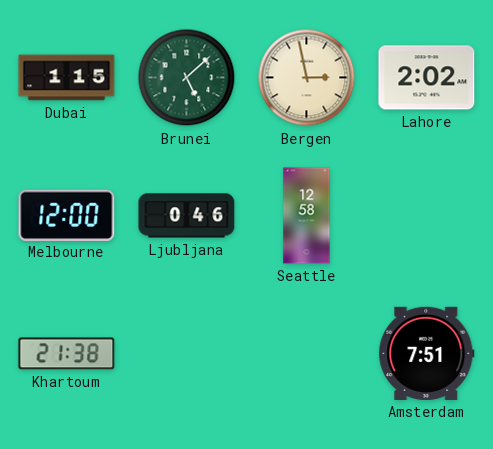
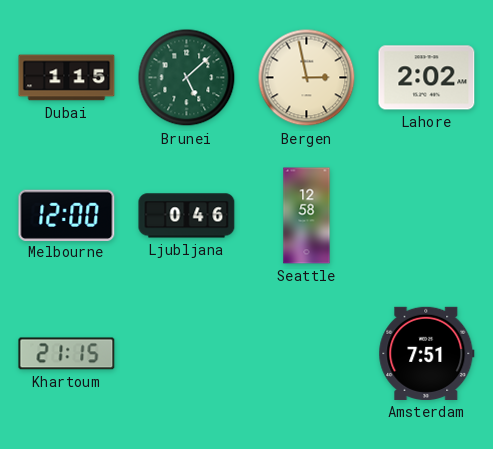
Khartoum: 21:38 -> 21:15
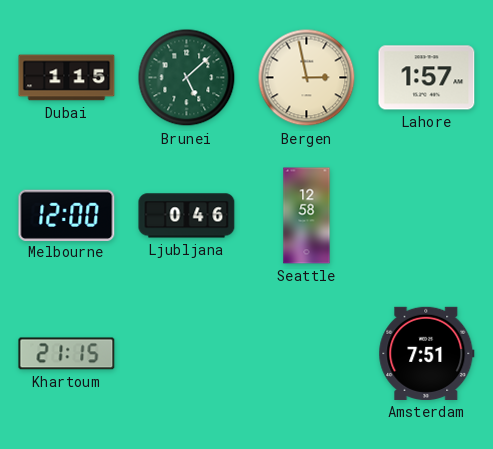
Lahore: 2:02 -> 1:57
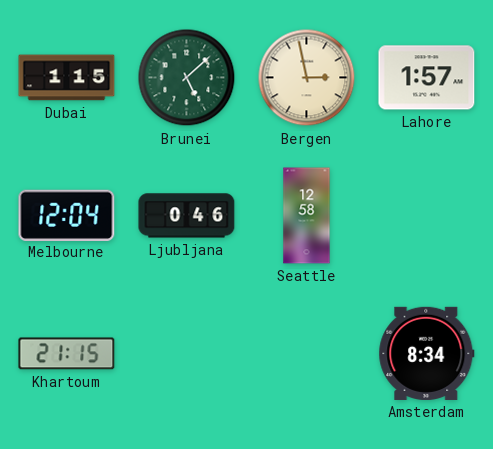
Melbourne: 12:00 -> 12:04
Amsterdam: 7:51 -> 8:34
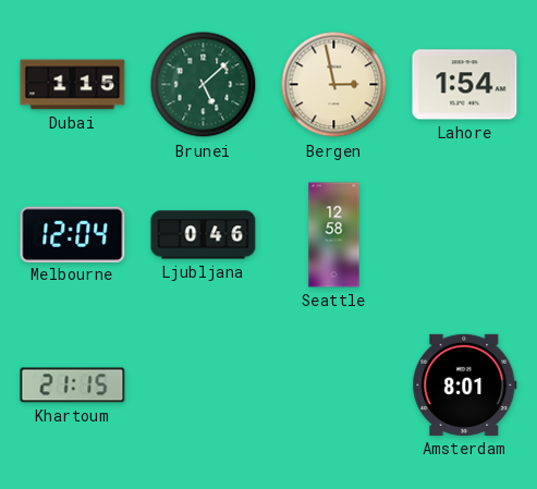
Lahore: 1:57 -> 1:54
Amsterdam: 8:34 -> 8:01
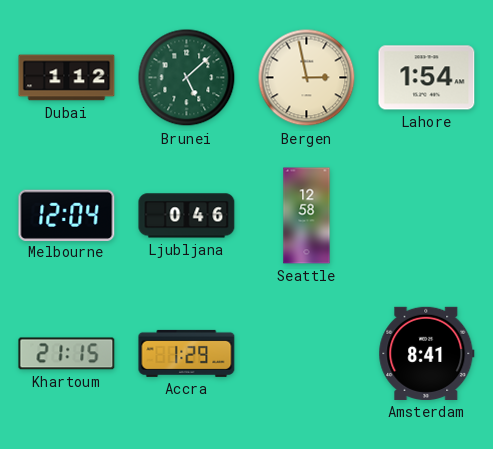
Dubai: 1:15 -> 1:12
Accra: none -> 1:29
Amsterdam: 8:01 -> 8:41
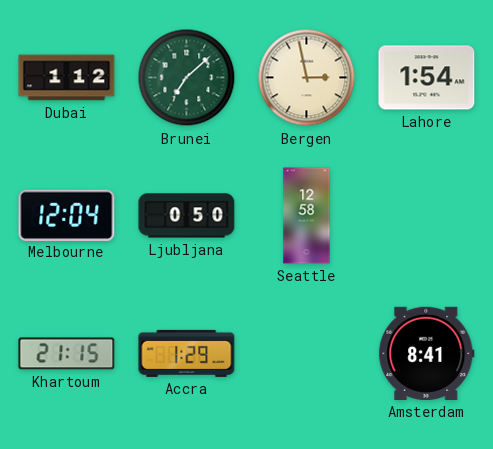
Brunei: 5:08 -> 7:08
Ljubljana: 0:46 -> 0:50
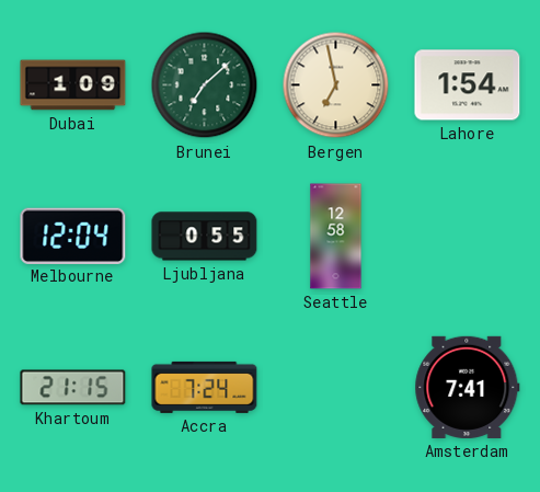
Dubai: 1:12 -> 1:09
Bergen: 2:58 -> 6:58
Ljubljana: 0:50 -> 0:55
Accra: 1:29 -> 7:24
Amsterdam: 8:41 -> 7:41
